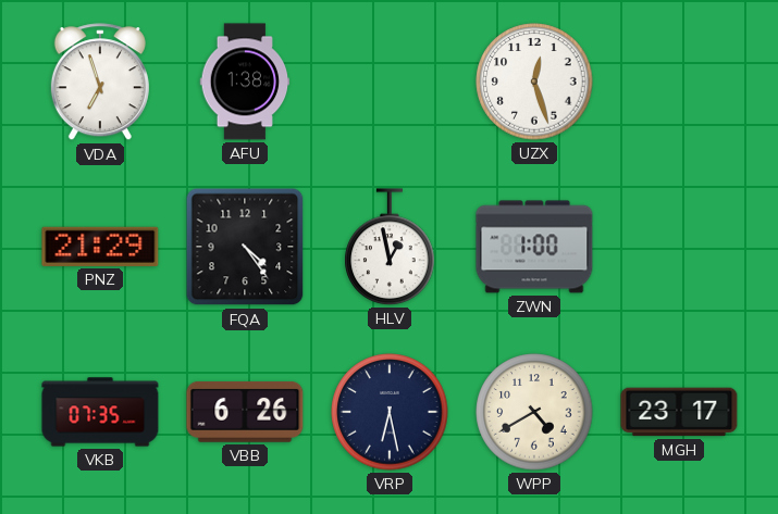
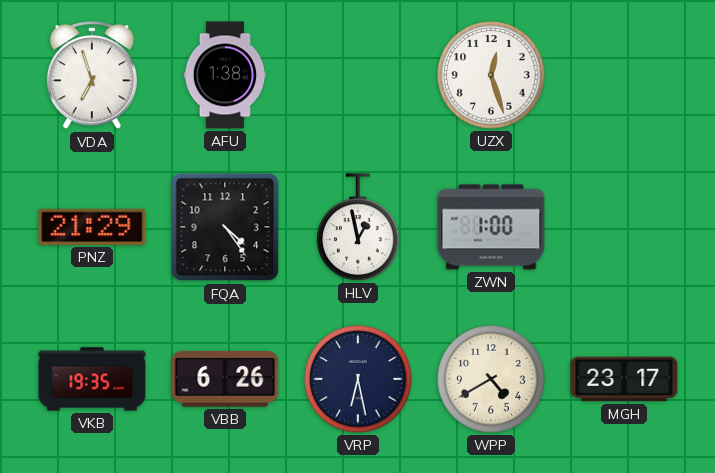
VKB: 07:35 -> 19:35
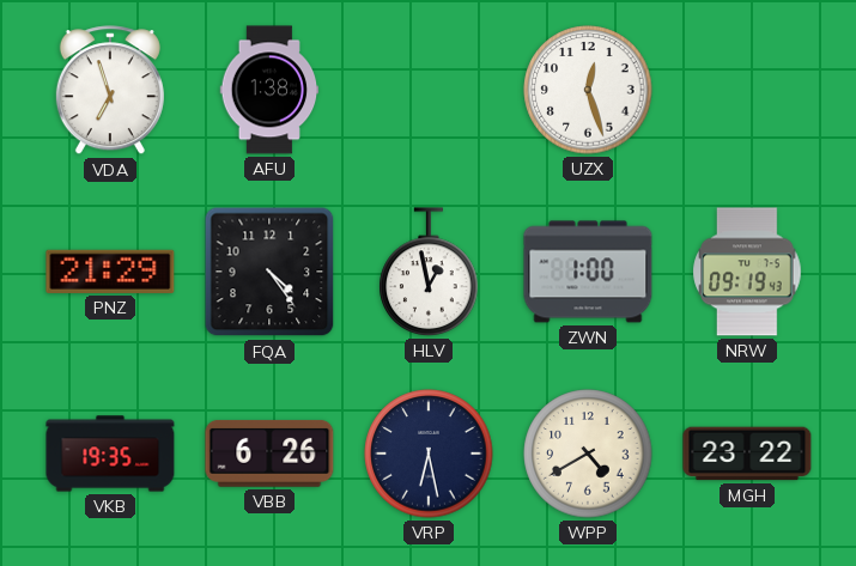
NRW: none -> 09:19
MGH: 23:17 -> 23:22
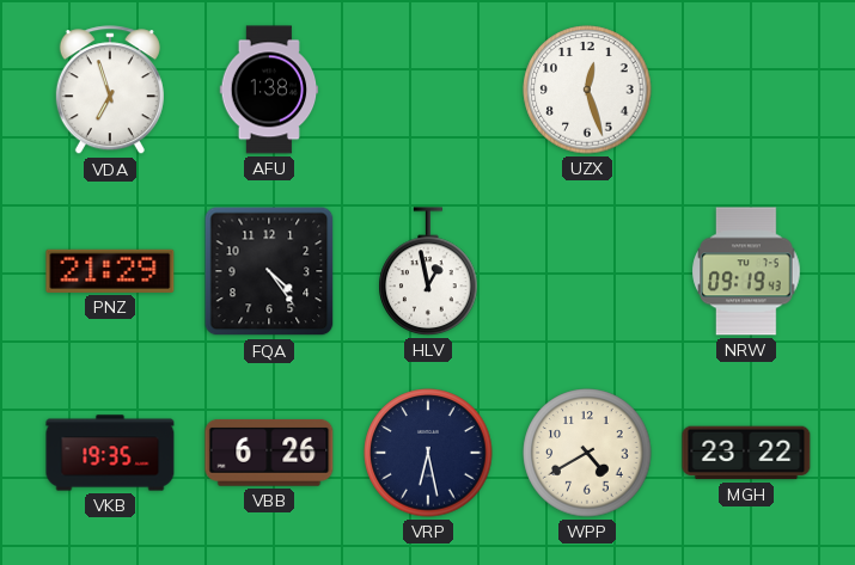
ZWN: 1:00 -> none
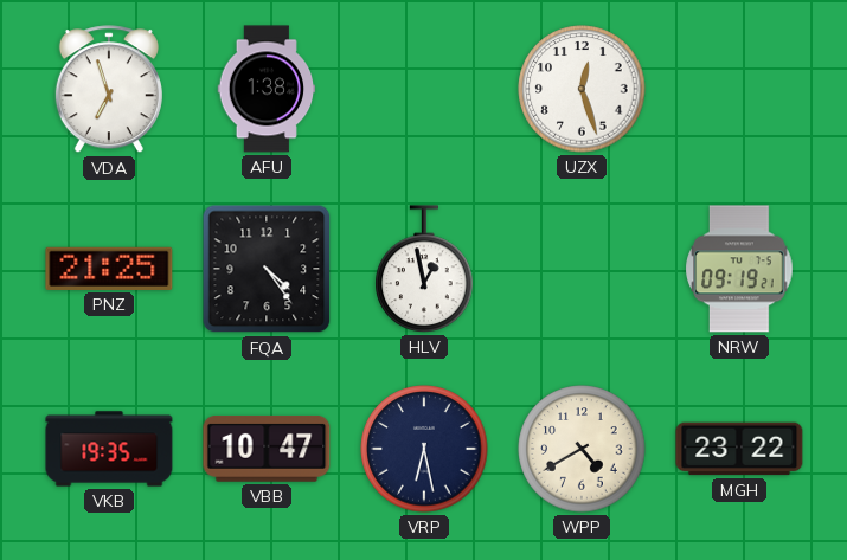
PNZ: 21:29 -> 21:25
NRW: 09:19:43 -> 09:19:21
VBB: 6:26 -> 10:47
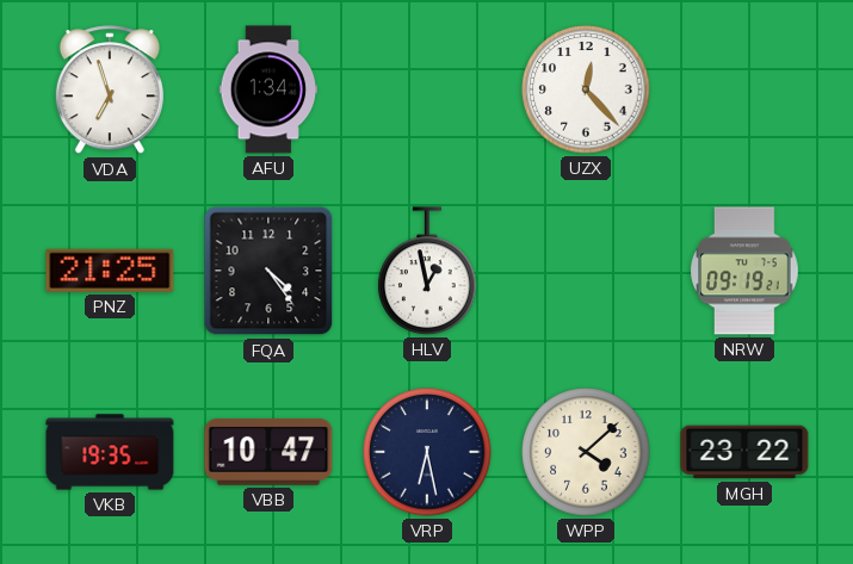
AFU: 1:38 -> 1:34
UZX: 12:27 -> 12:23
WPP: 4:40 -> 4:08
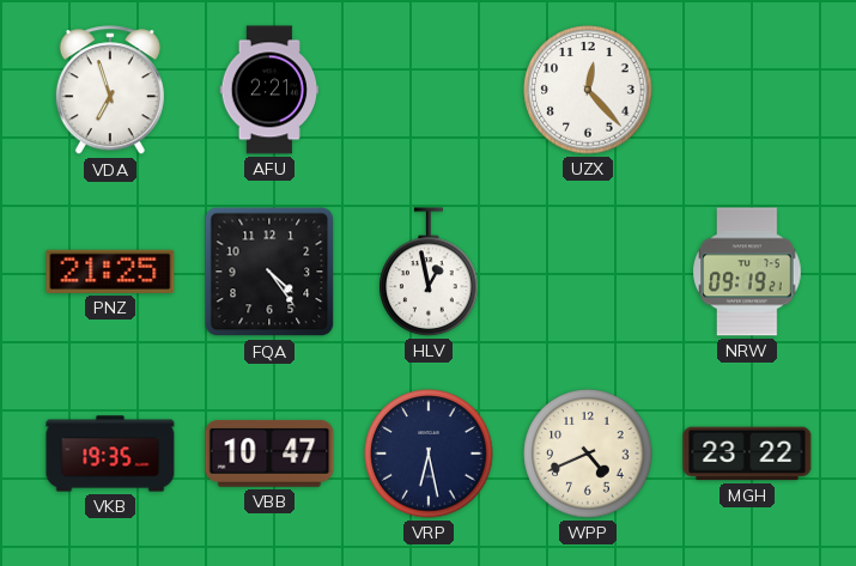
AFU: 1:34 -> 2:21
WPP: 4:08 -> 4:41
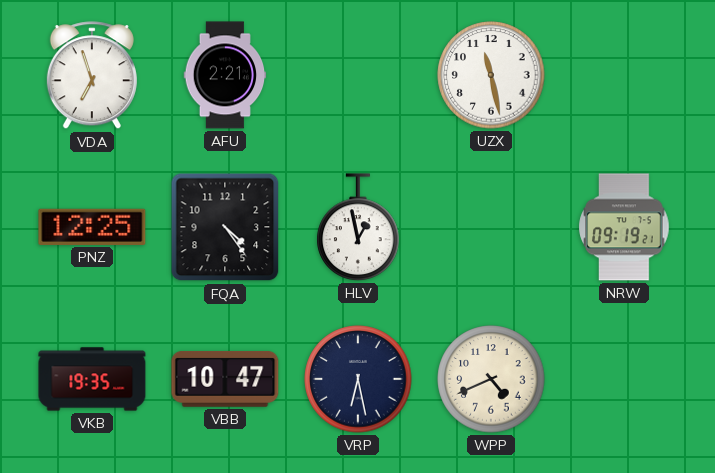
UZX: 12:23 -> 11:28
PNZ: 21:25 -> 12:25
MGH: 23:22 -> none
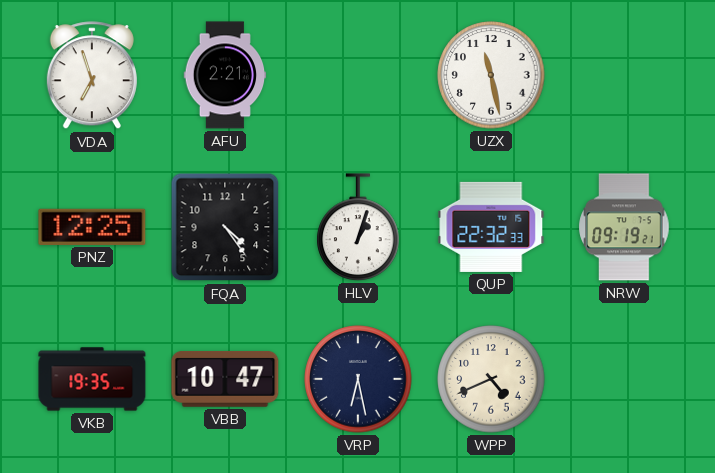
HLV: 12:58 -> 1:03
QUP: none -> 22:32
